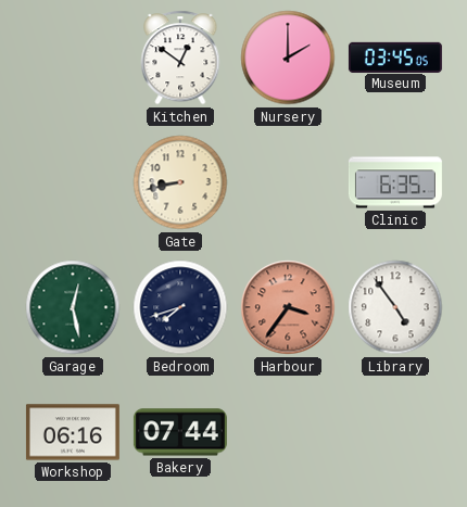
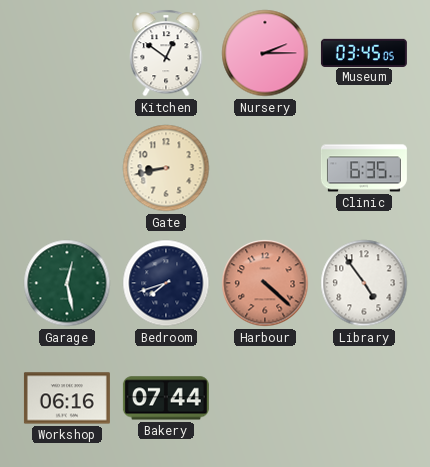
Nursery: 2:00 -> 2:15
Harbour: 3:36 -> 4:22
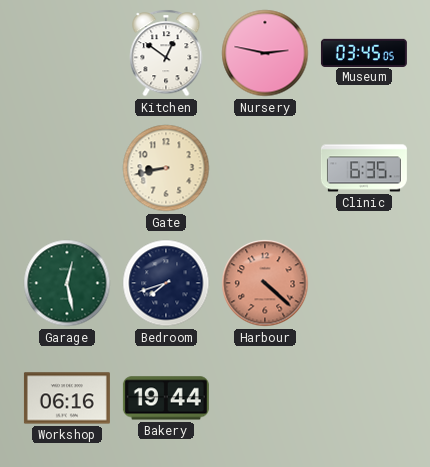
Nursery: 2:15 -> 2:47
Library: 4:54 -> none
Bakery: 07:44 -> 19:44
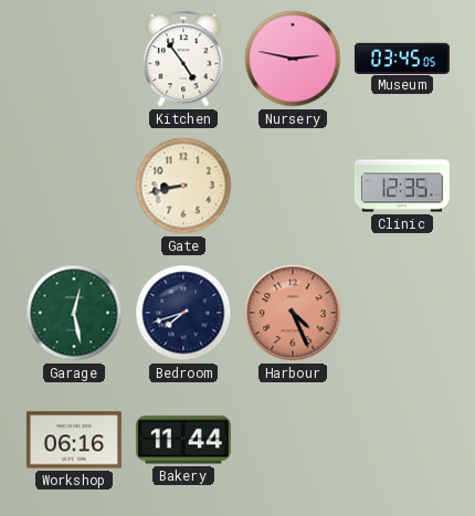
Kitchen: 12:51 -> 4:54
Clinic: 6:35 -> 12:35
Harbour: 4:22 -> 4:26
Bakery: 19:44 -> 11:44
